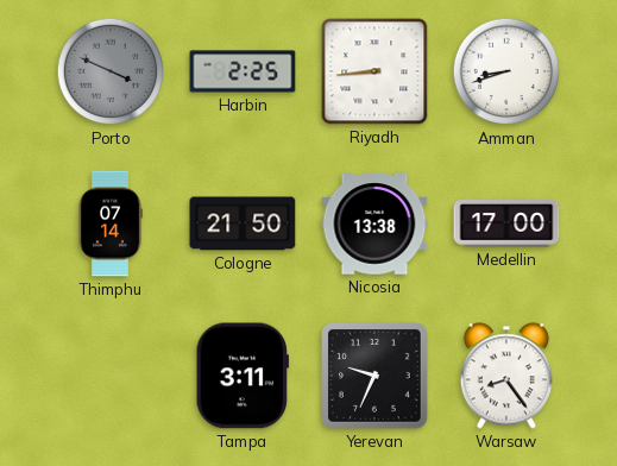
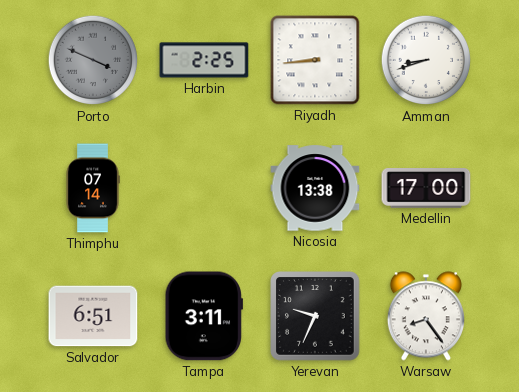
Cologne: 21:50 -> none
Salvador: none -> 6:51
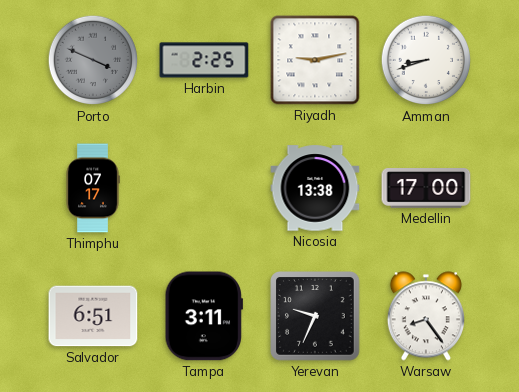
Riyadh: 8:44 -> 9:13
Thimphu: 07:14 -> 07:17
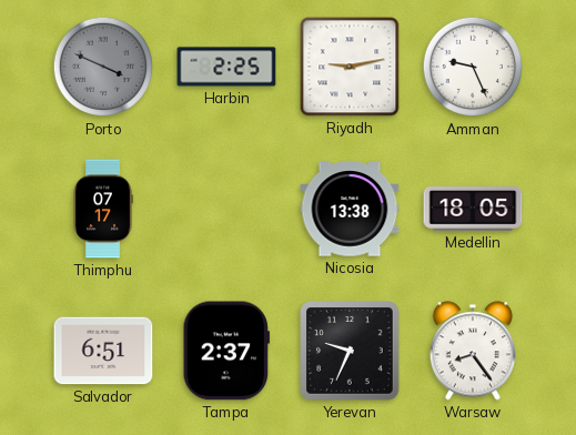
Amman: 8:42 -> 9:26
Medellin: 17:00 -> 18:05
Tampa: 3:11 -> 2:37
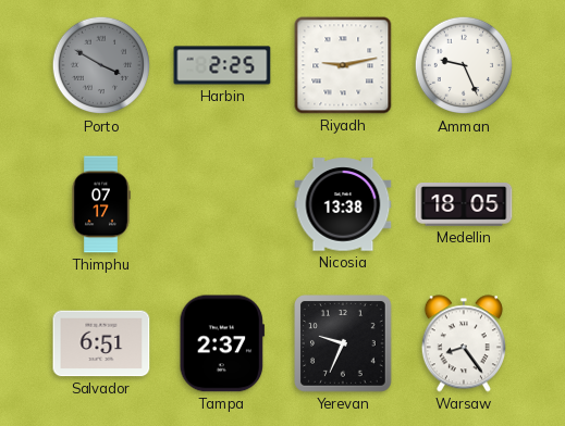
Porto: 3:49 -> 3:50
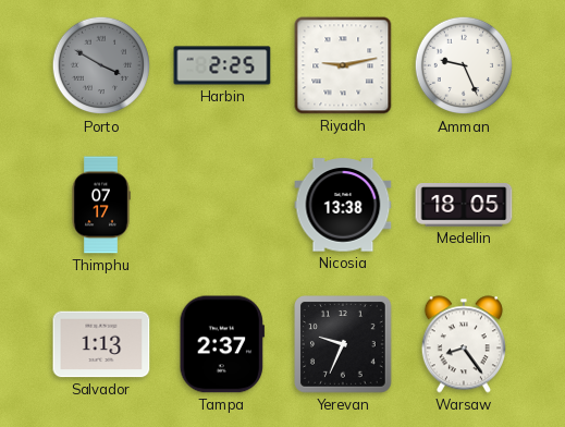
Salvador: 6:51 -> 1:13
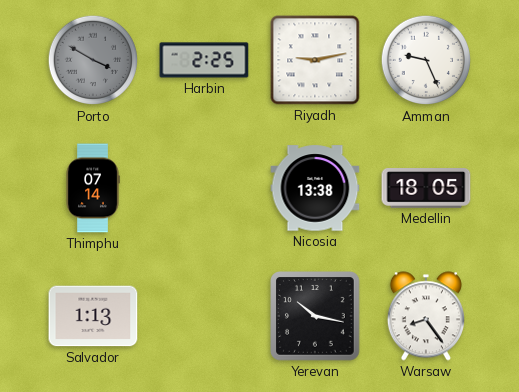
Thimphu: 07:17 -> 07:14
Tampa: 2:37 -> none
Yerevan: 9:34 -> 10:17
